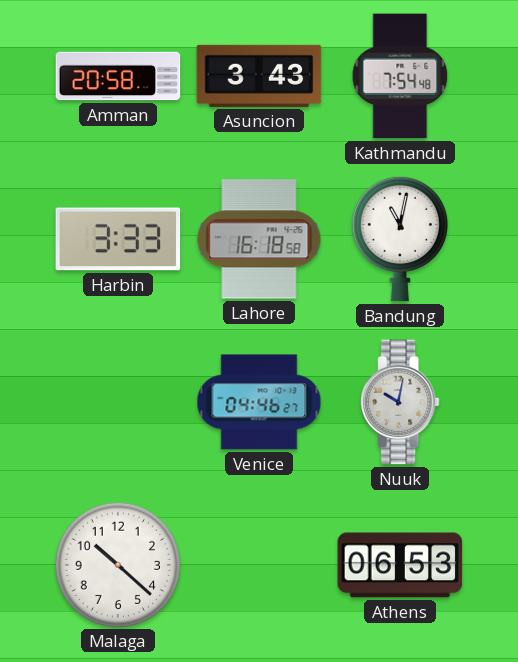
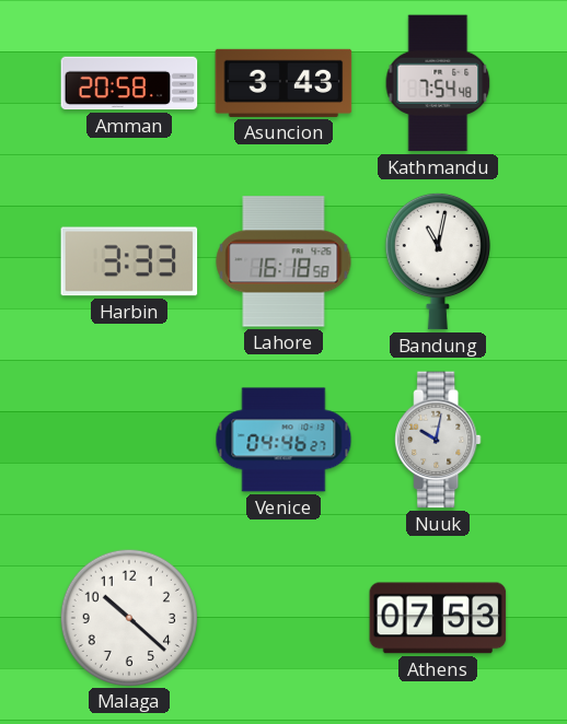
Athens: 06:53 -> 07:53
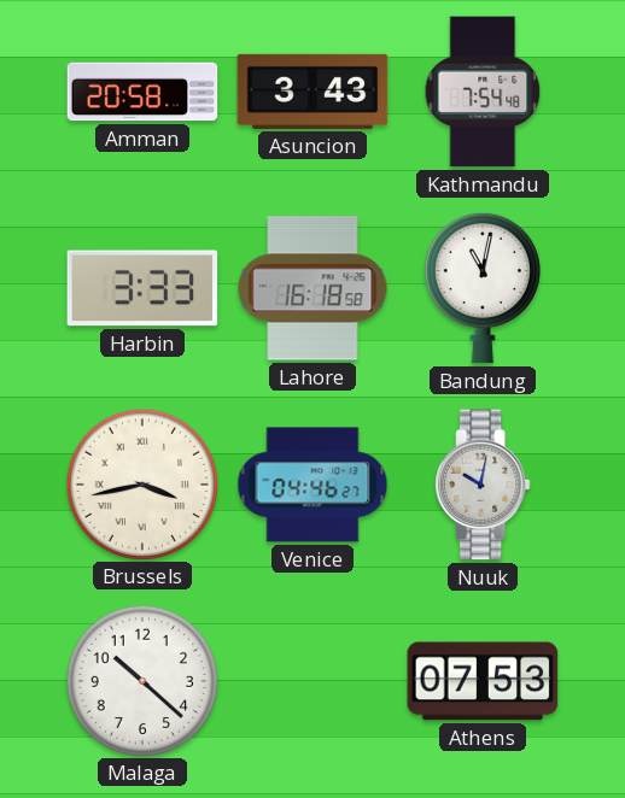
Brussels: none -> 3:43
